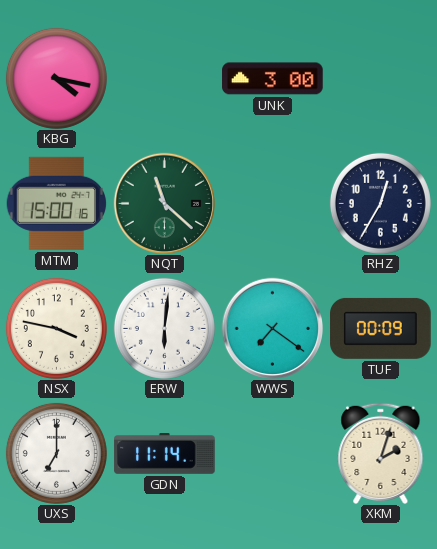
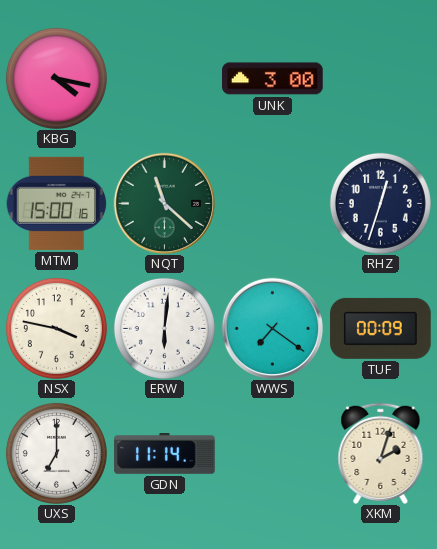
RHZ: 12:35 -> 12:33
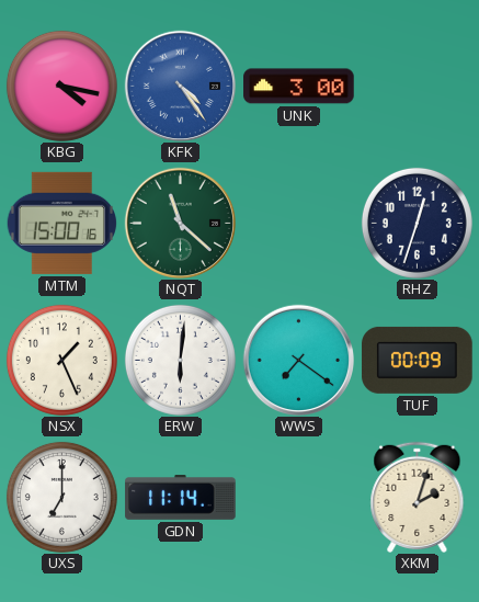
KFK: none -> 4:24
NSX: 3:47 -> 1:26
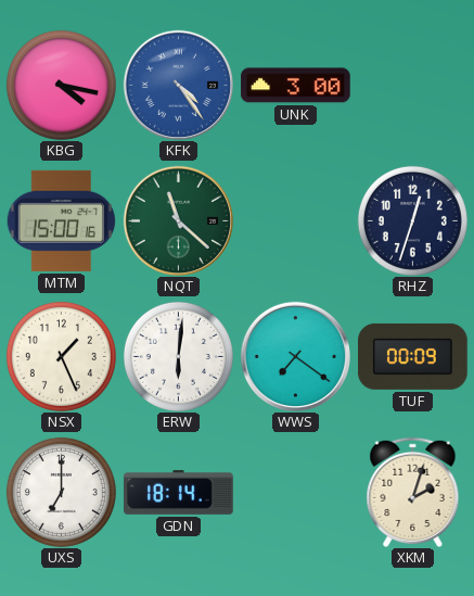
GDN: 11:14 -> 18:14
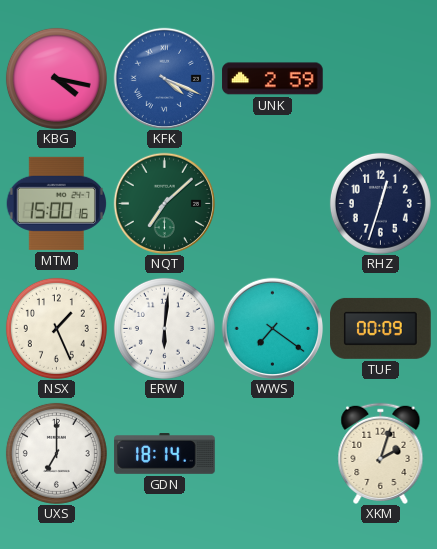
KFK: 4:24 -> 4:19
UNK: 3:00 -> 2:59
NQT: 11:22 -> 7:08
